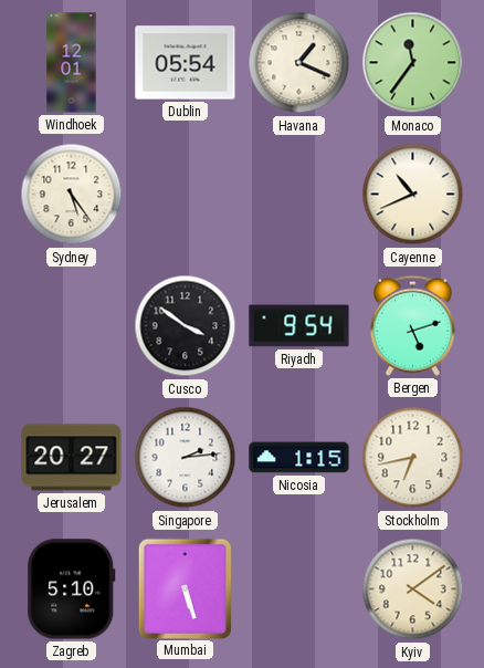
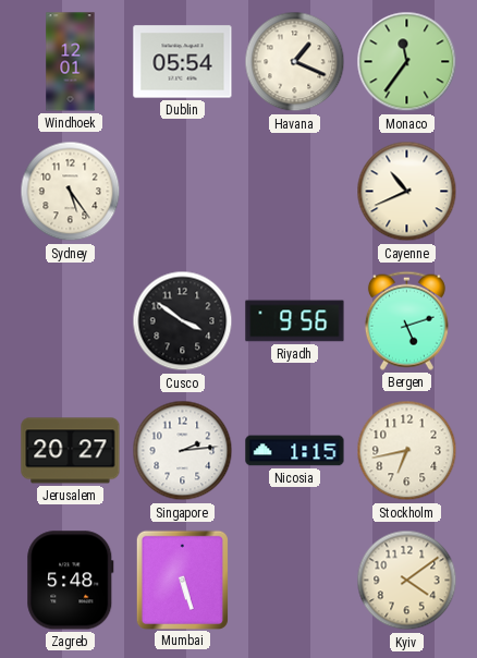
Riyadh: 9:54 -> 9:56
Zagreb: 5:10 -> 5:48
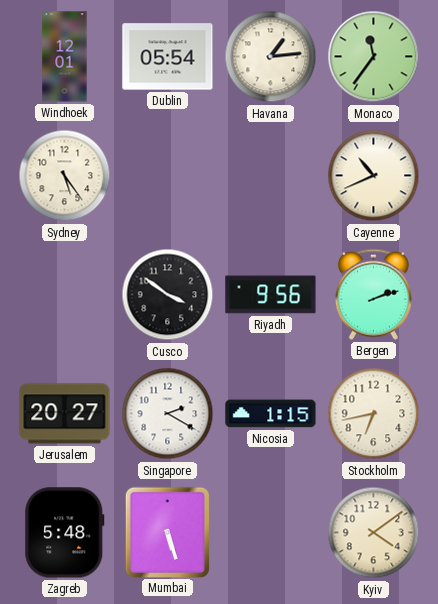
Havana: 1:19 -> 1:14
Bergen: 5:12 -> 2:12
Singapore: 2:14 -> 2:20
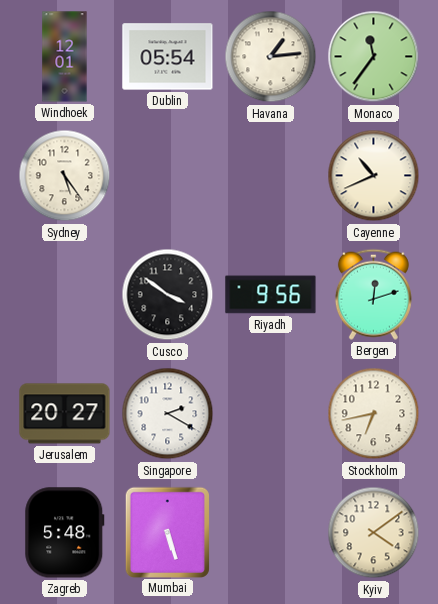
Bergen: 2:12 -> 12:12
Nicosia: 1:15 -> none
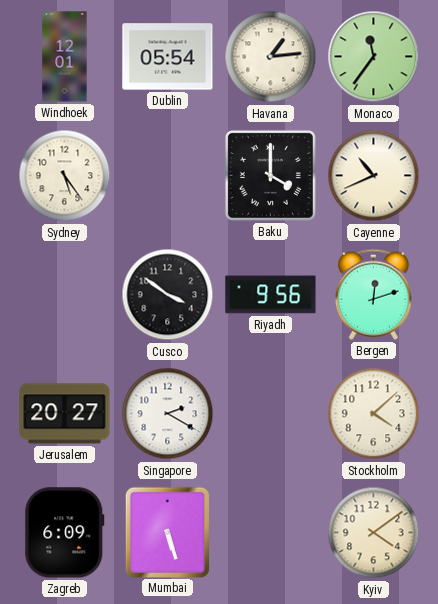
Baku: none -> 4:00
Stockholm: 6:43 -> 4:08
Zagreb: 5:48 -> 6:09
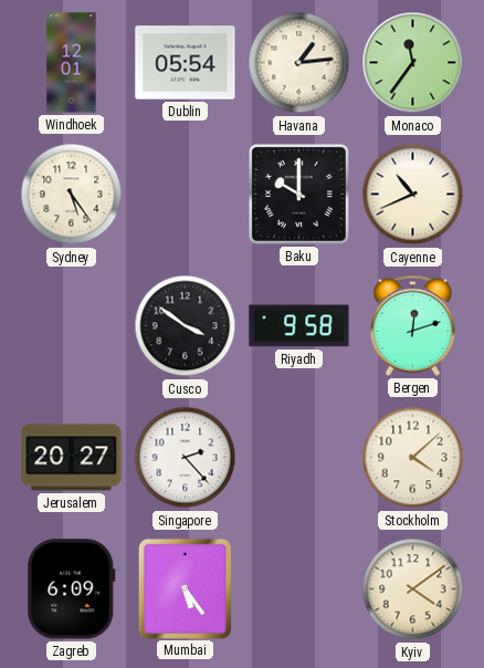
Baku: 4:00 -> 10:00
Riyadh: 9:56 -> 9:58
Singapore: 2:20 -> 2:23
Mumbai: 5:27 -> 5:24
